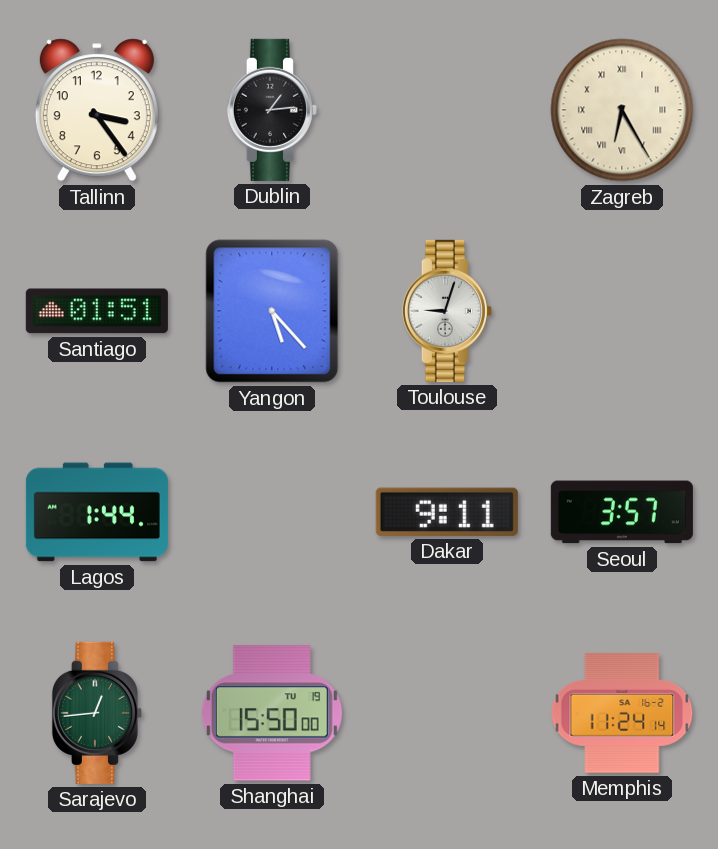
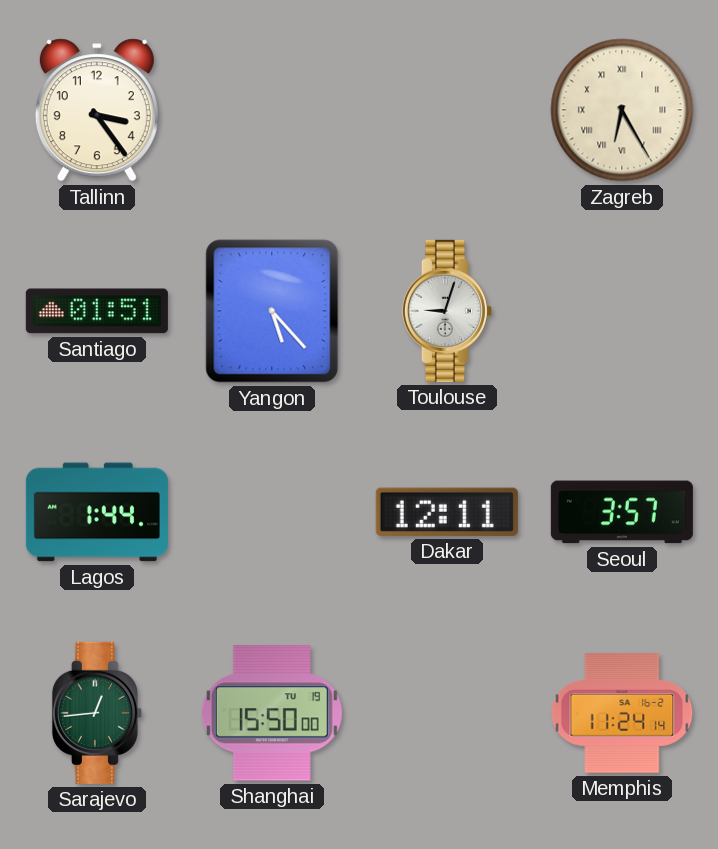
Dublin: 1:14 -> none
Dakar: 9:11 -> 12:11
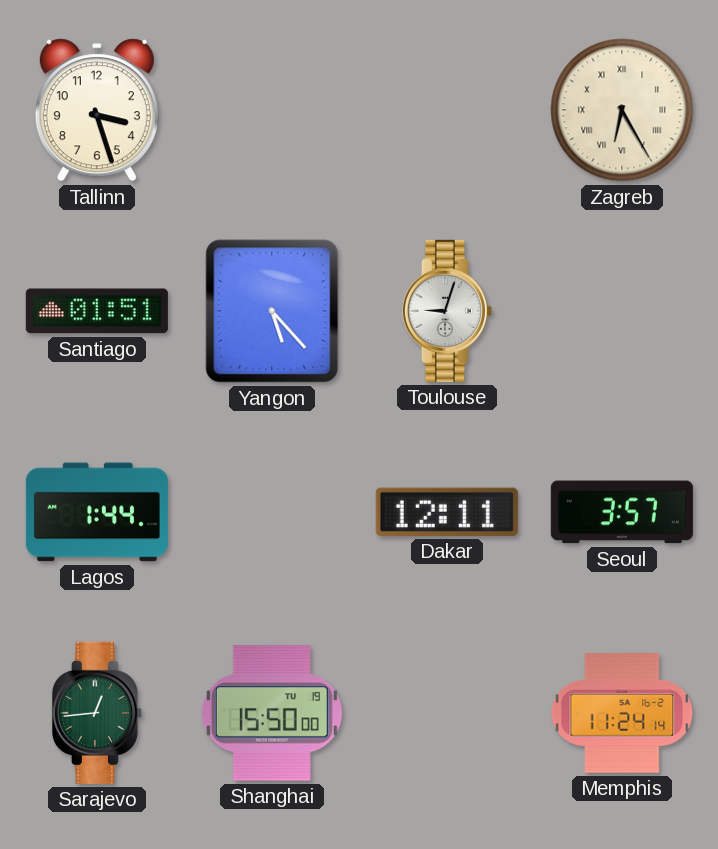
Tallinn: 3:24 -> 3:27
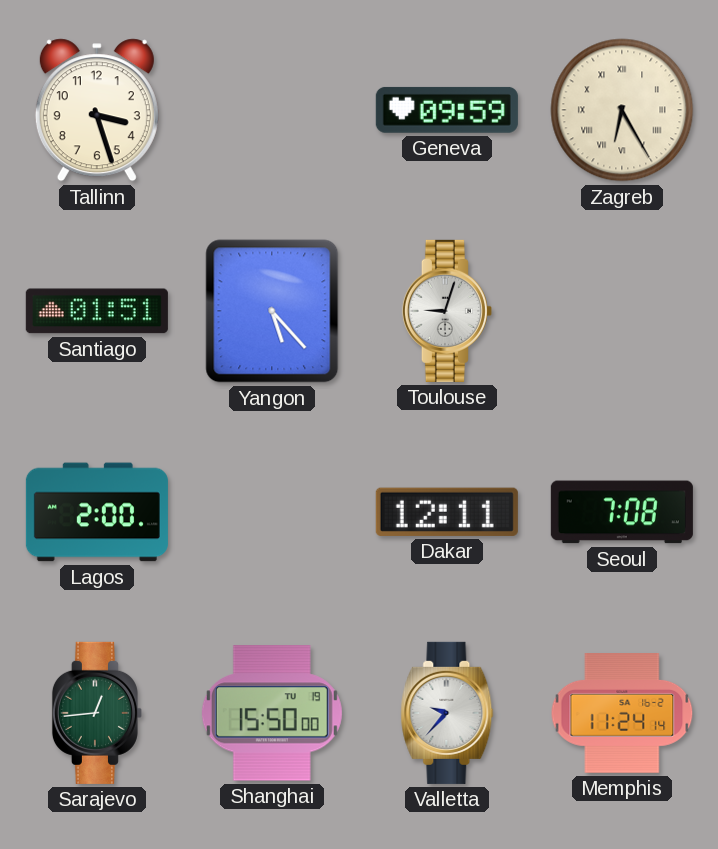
Geneva: none -> 09:59
Lagos: 1:44 -> 2:00
Seoul: 3:57 -> 7:08
Valletta: none -> 9:37
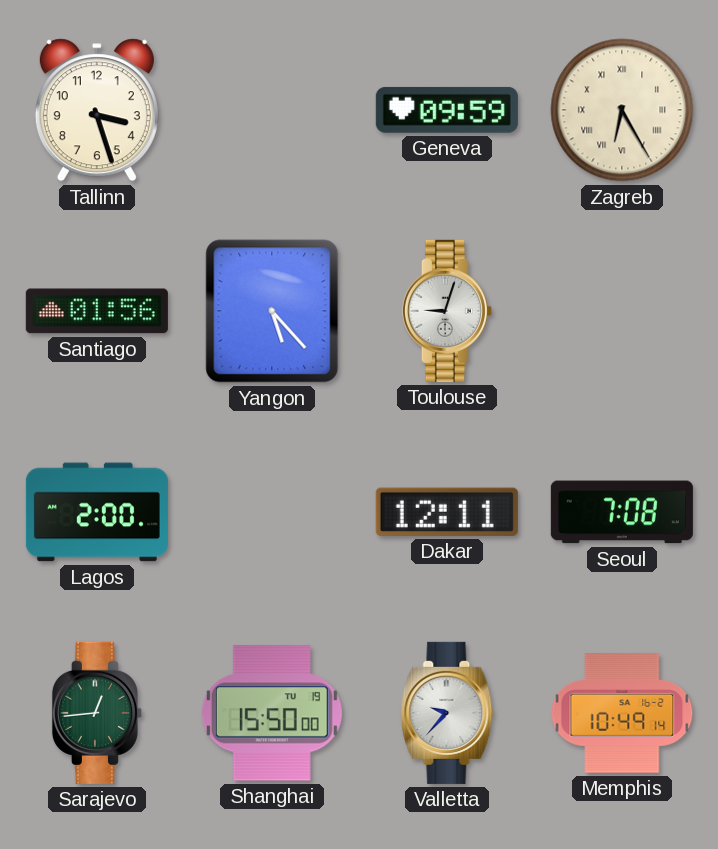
Santiago: 01:51 -> 01:56
Memphis: 11:24 -> 10:49
